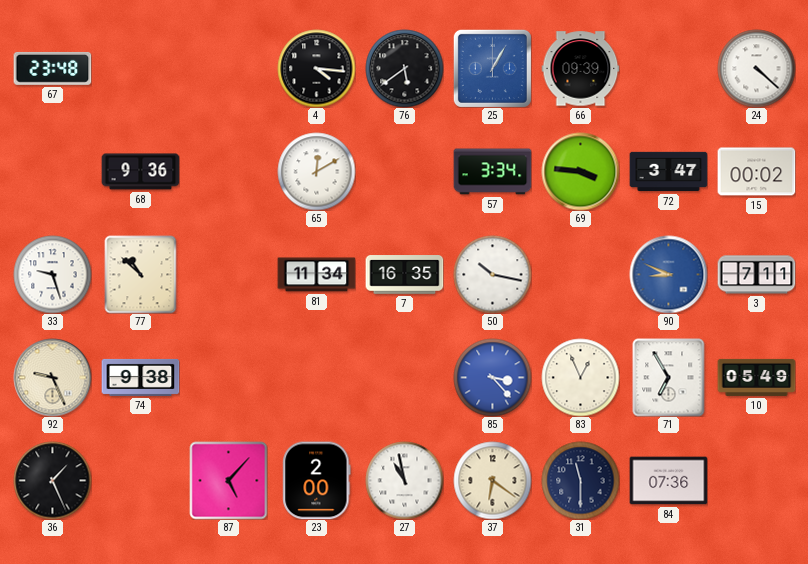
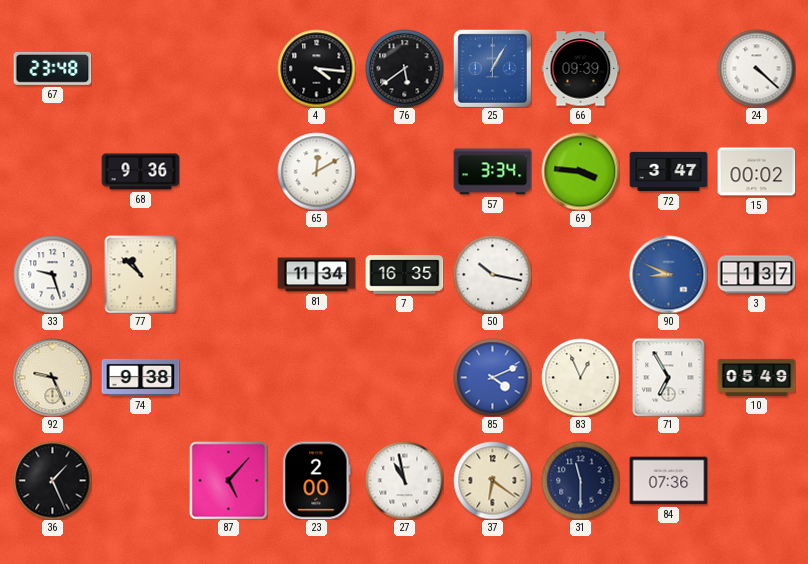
3: 7:11 -> 1:37
85: 3:23 -> 4:11
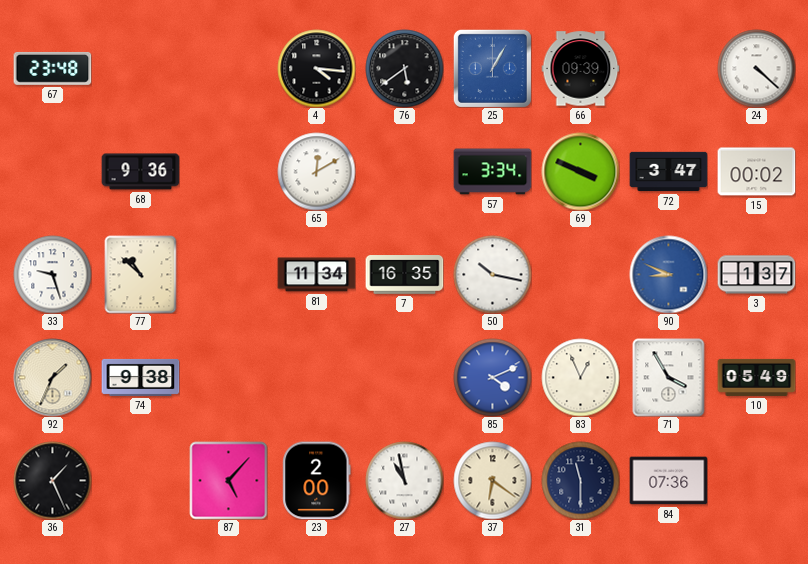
69: 3:46 -> 3:49
92: 9:26 -> 1:34
71: 6:55 -> 3:55
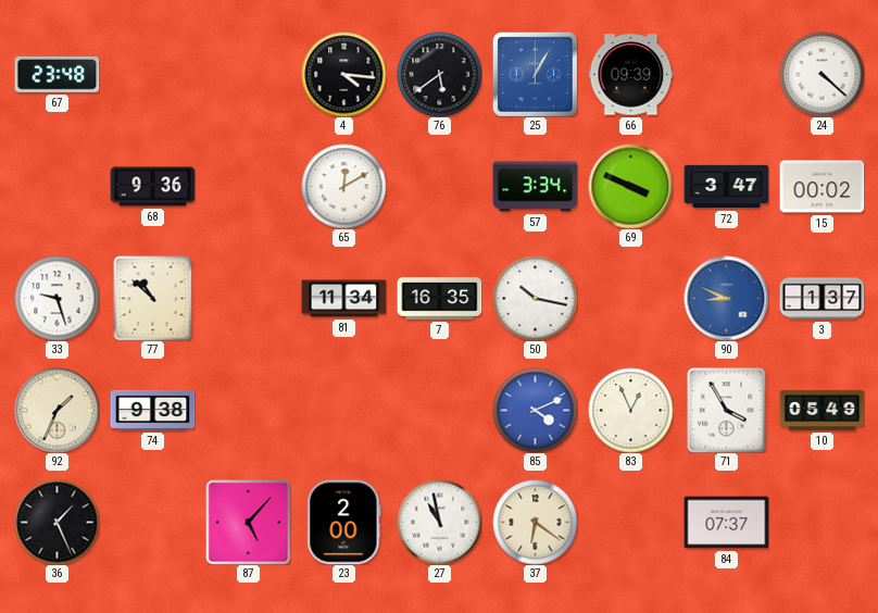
31: 11:30 -> none
84: 07:36 -> 07:37
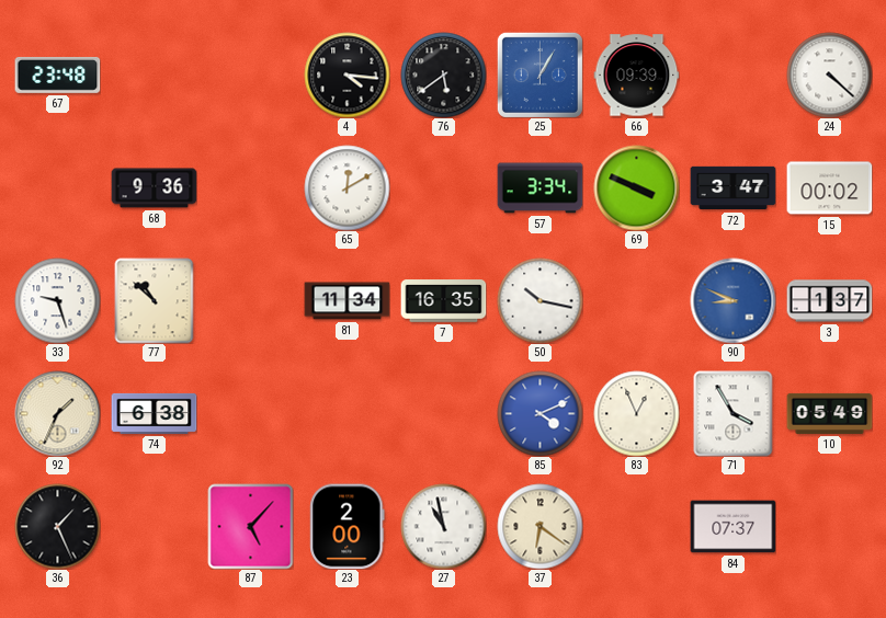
74: 9:38 -> 6:38
